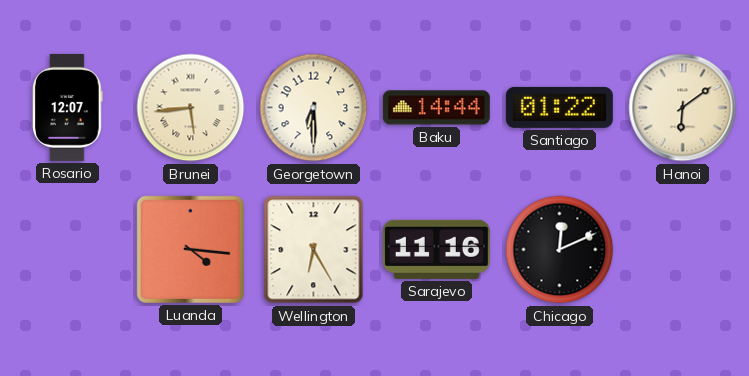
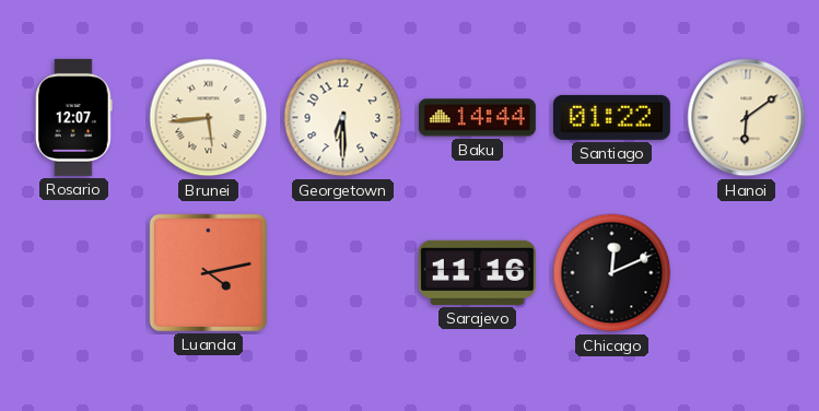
Luanda: 4:16 -> 4:13
Wellington: 6:25 -> none
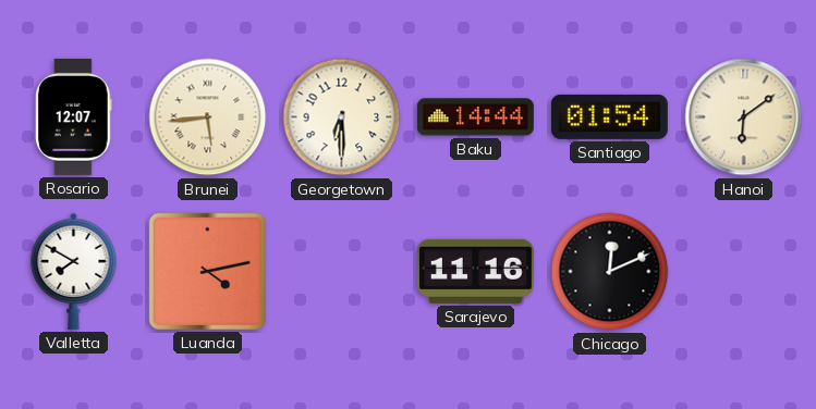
Santiago: 01:22 -> 01:54
Valletta: none -> 7:50
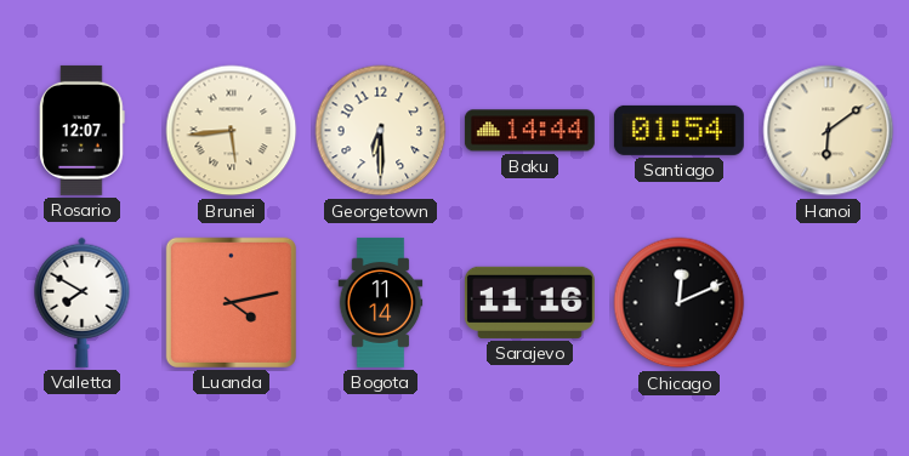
Bogota: none -> 11:14
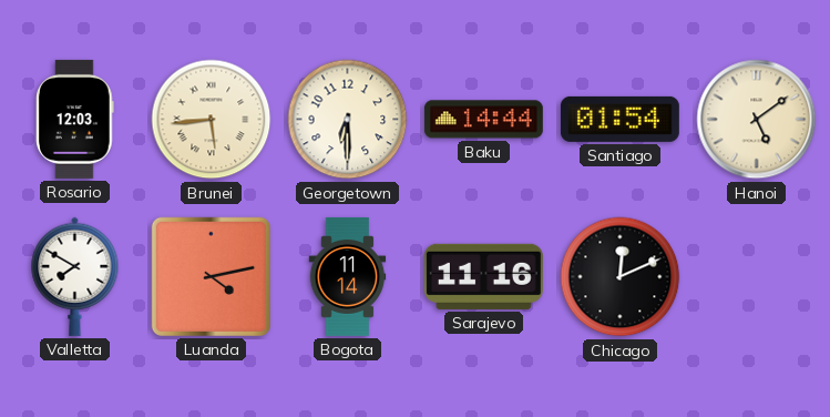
Rosario: 12:07 -> 12:03
Hanoi: 6:09 -> 5:09
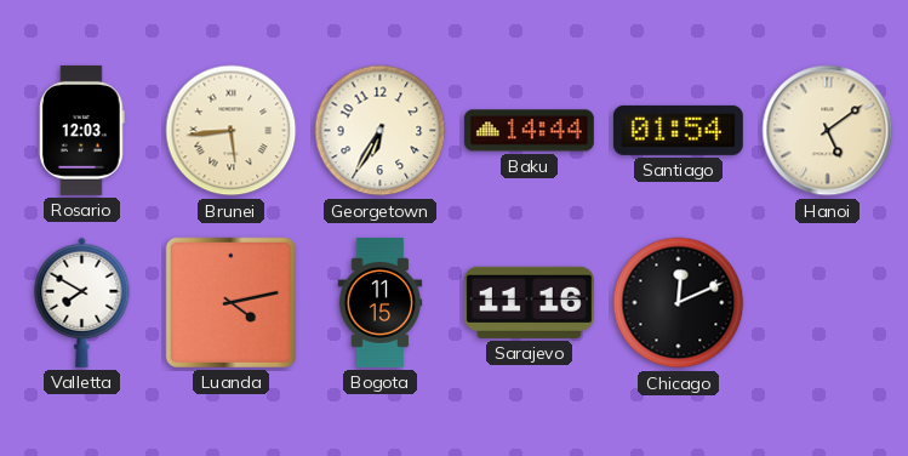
Georgetown: 6:30 -> 6:35
Bogota: 11:14 -> 11:15
